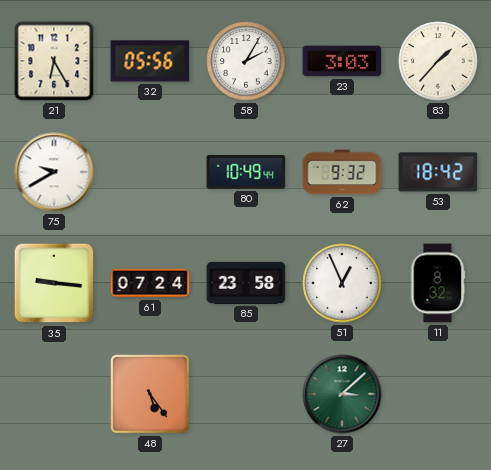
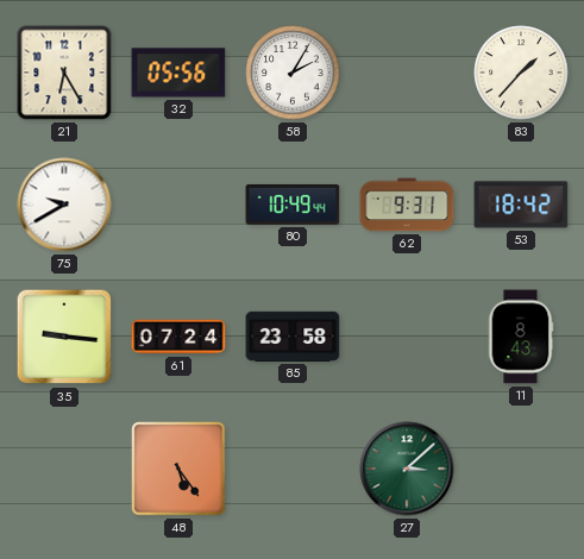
23: 3:03 -> none
62: 9:32 -> 9:31
51: 12:56 -> none
11: 8:32 -> 8:43
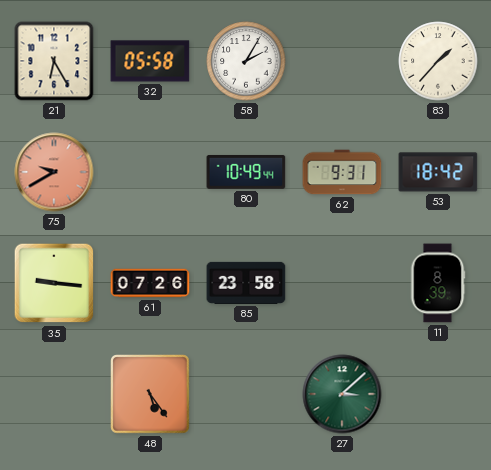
32: 05:56 -> 05:58
75 dial: white -> salmon
61: 07:24 -> 07:26
11: 8:43 -> 8:39
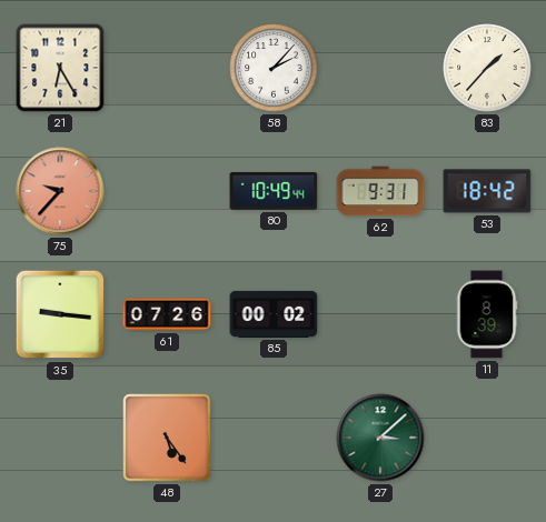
32: 05:58 -> none
58: 2:05 -> 2:07
75: 9:40 -> 9:37
85: 23:58 -> 00:02
